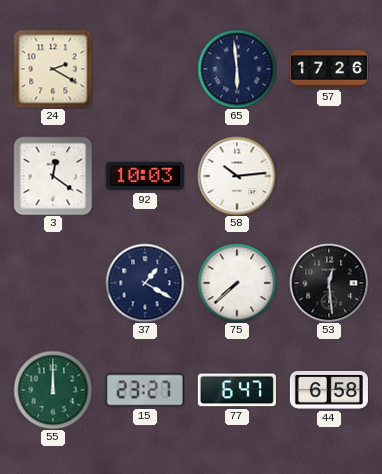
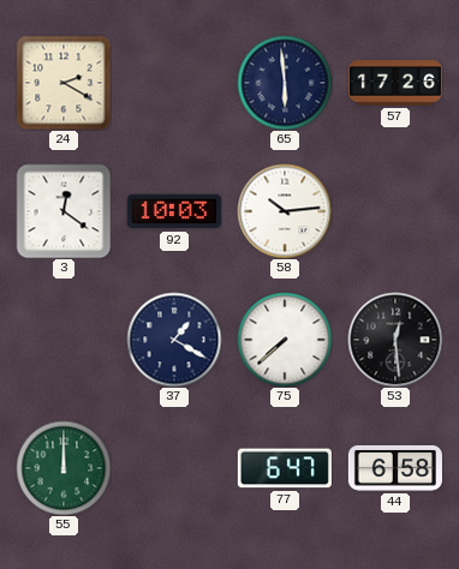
15: 23:27 -> none
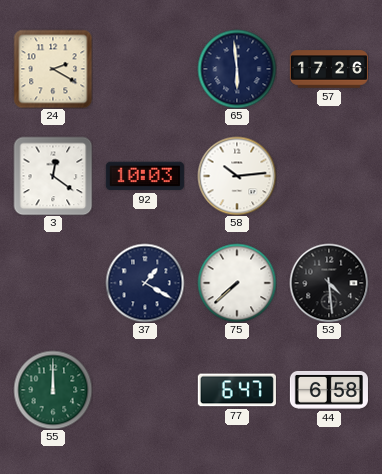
53: 12:29 -> 4:29
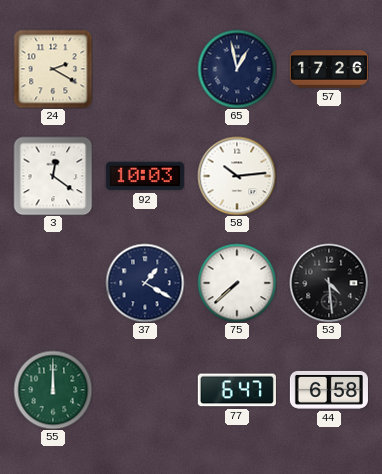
65: 5:59 -> 12:58
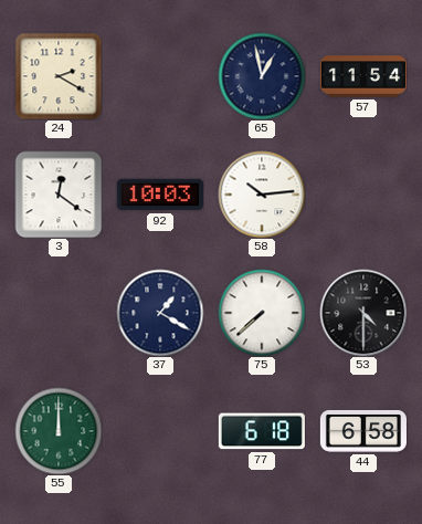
57: 17:26 -> 11:54
53: 4:29 -> 4:30
77: 6:47 -> 6:18
